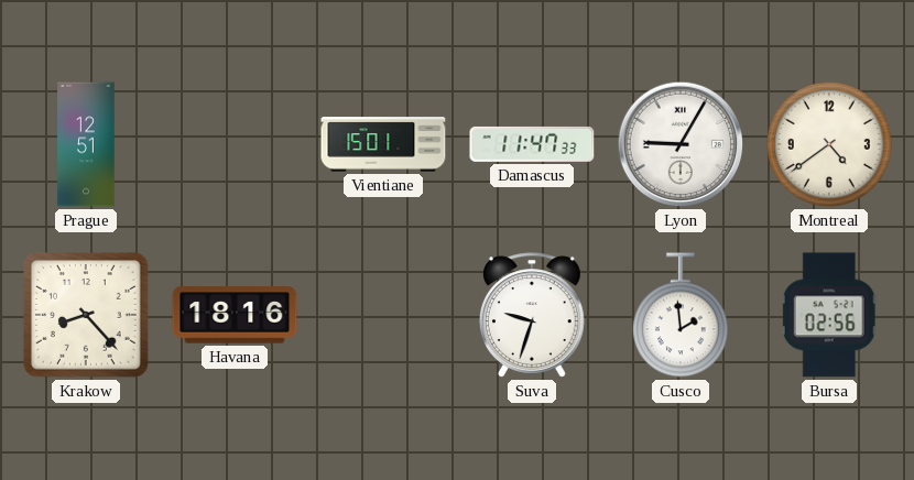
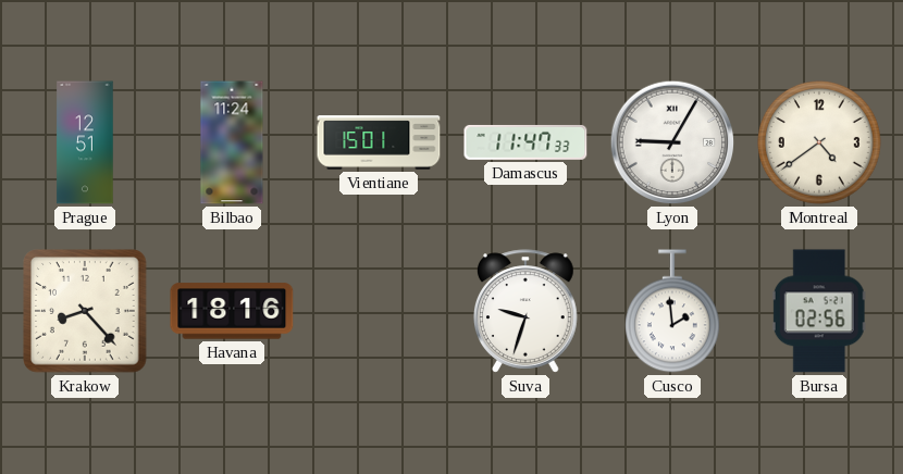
Bilbao: none -> 11:24
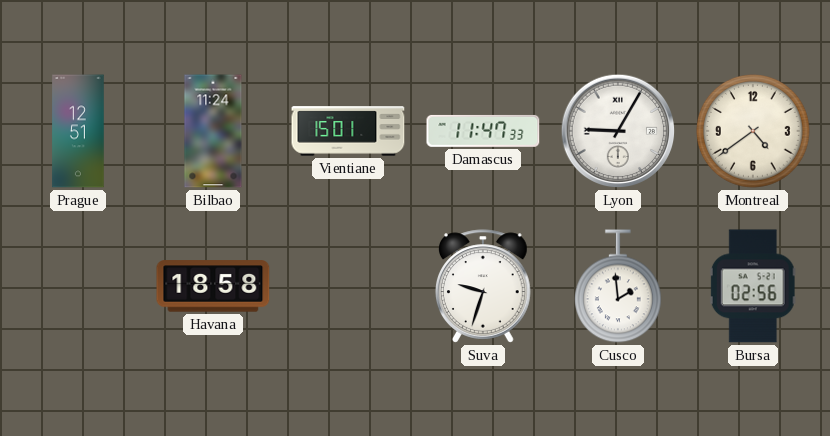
Krakow: 8:23 -> none
Havana: 18:16 -> 18:58
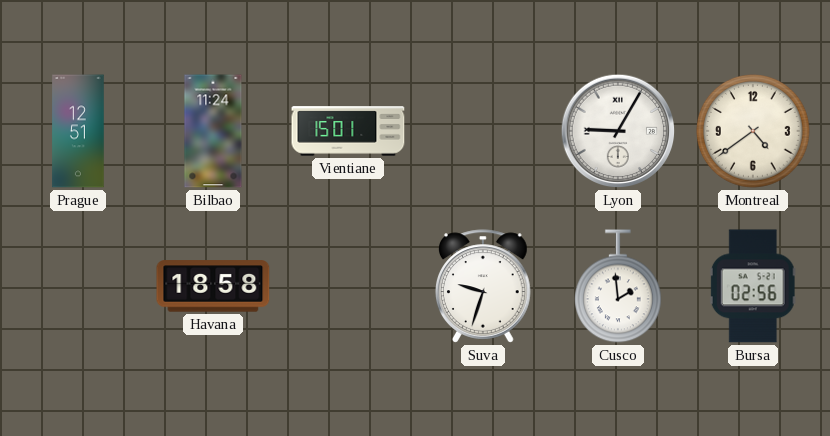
Damascus: 11:47 -> none
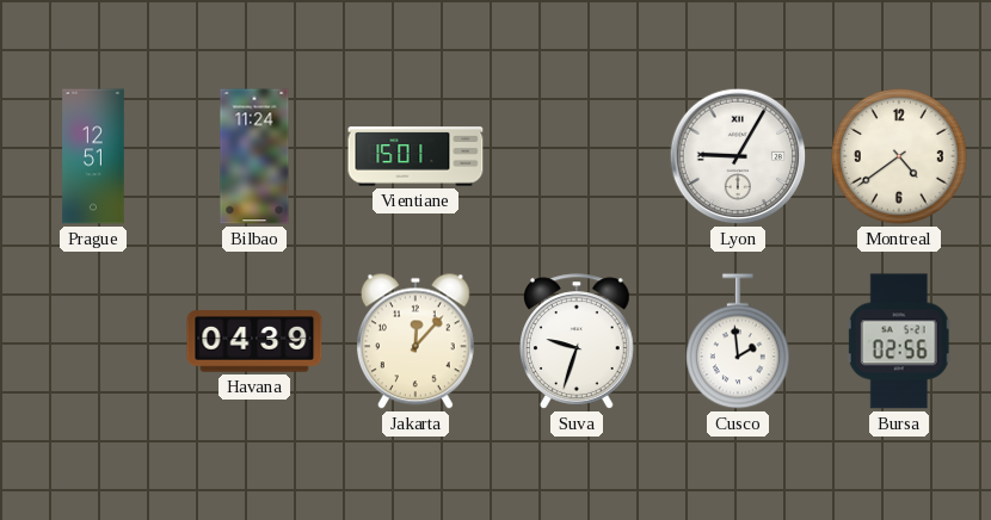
Havana: 18:58 -> 04:39
Jakarta: none -> 12:07
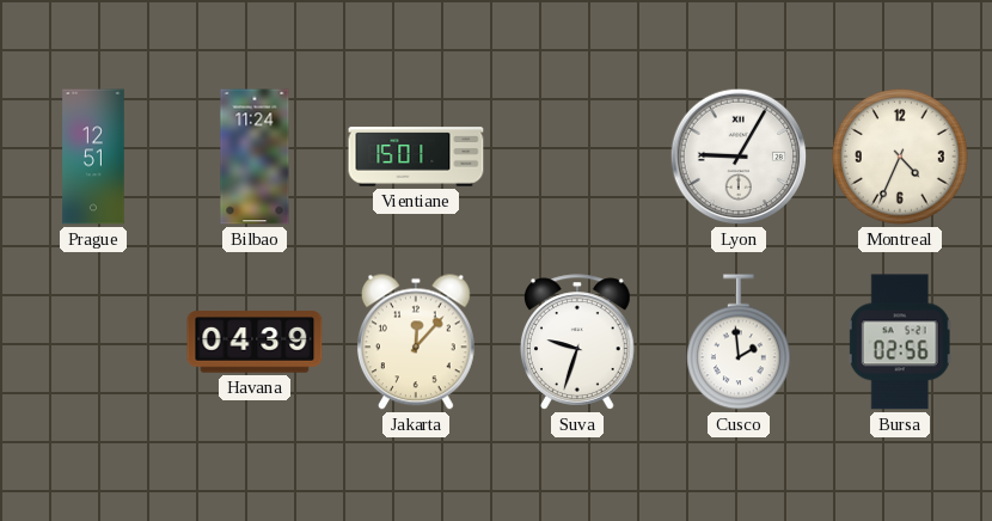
Montreal: 4:39 -> 4:34
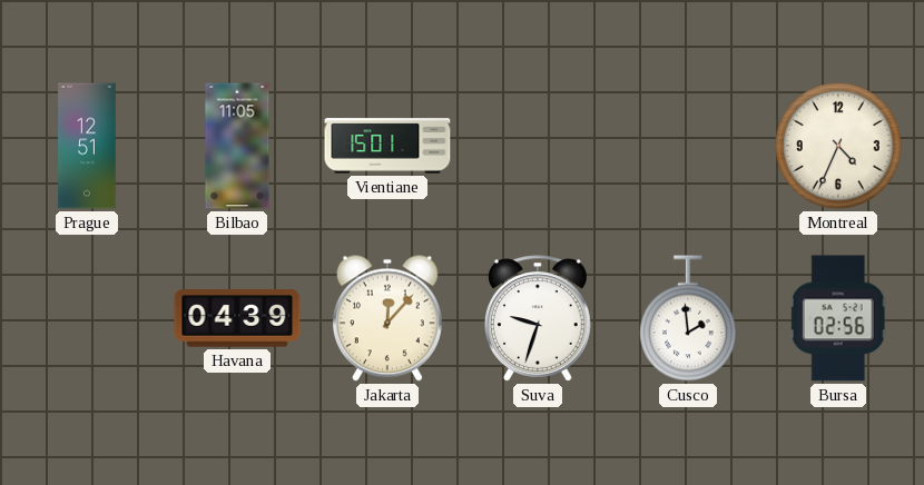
Bilbao: 11:24 -> 11:05
Lyon: 9:05 -> none
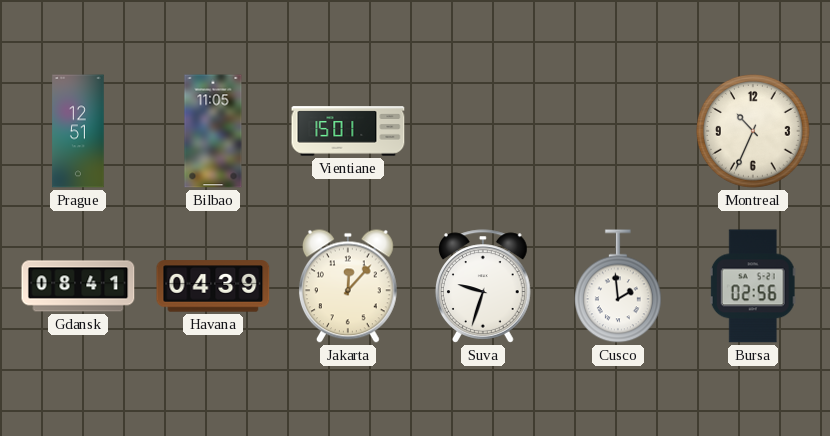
Montreal: 4:34 -> 10:34
Gdansk: none -> 08:41
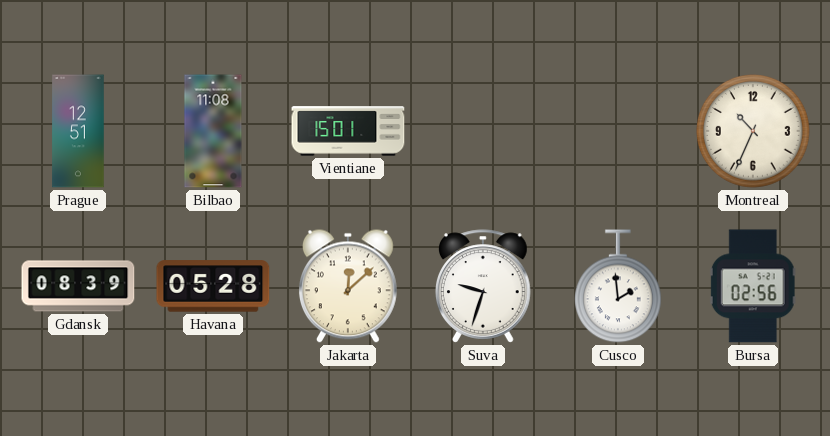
Bilbao: 11:05 -> 11:08
Gdansk: 08:41 -> 08:39
Havana: 04:39 -> 05:28
Jakarta: 12:07 -> 12:08
